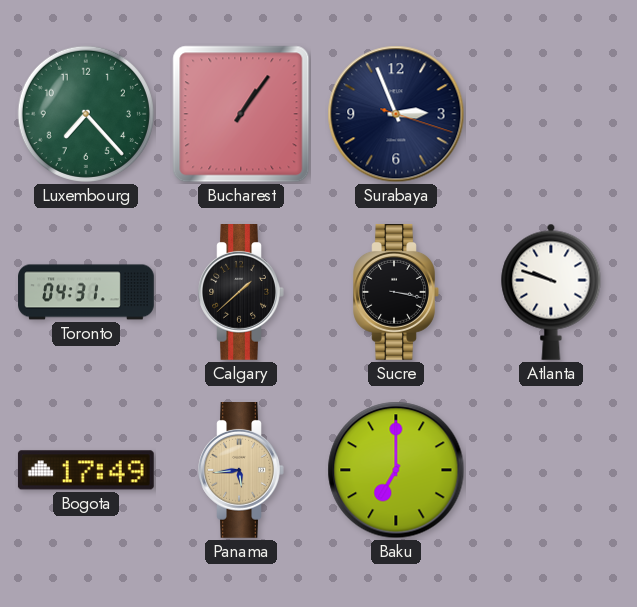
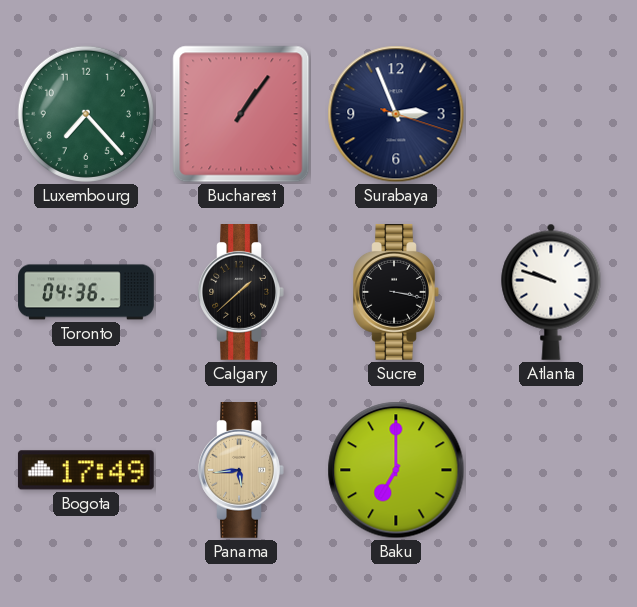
Toronto: 04:31 -> 04:36
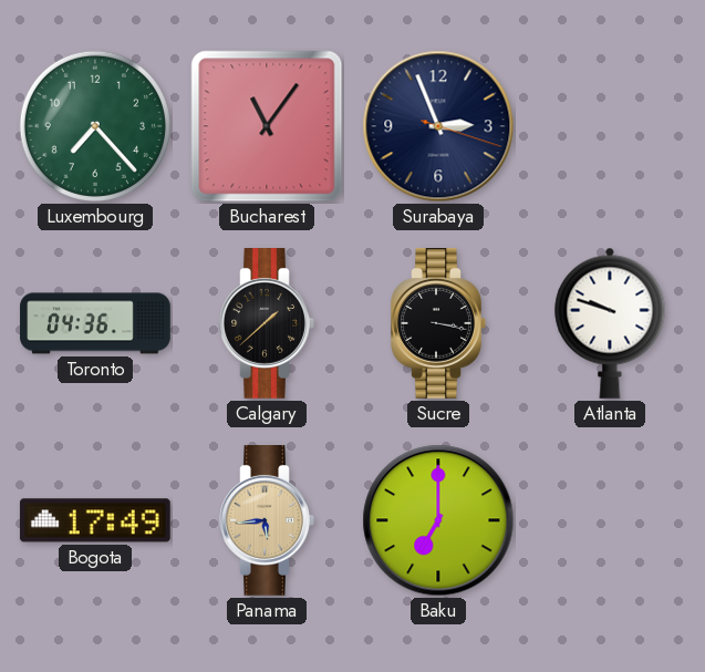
Bucharest: 1:06 -> 11:06
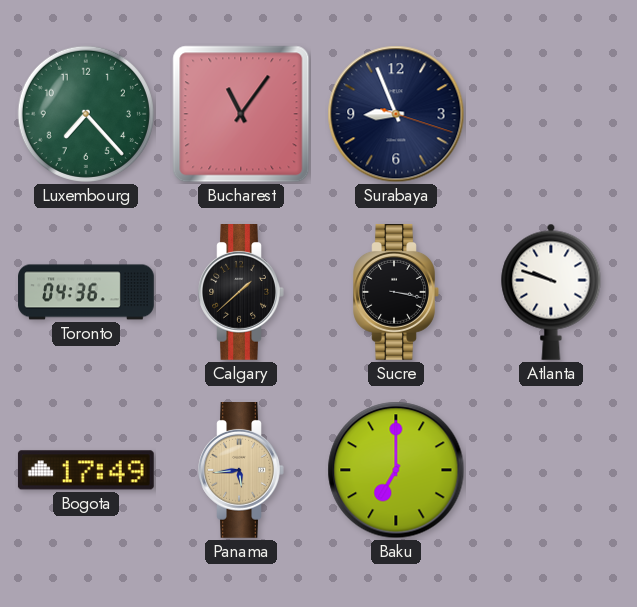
Surabaya: 2:56 -> 8:56
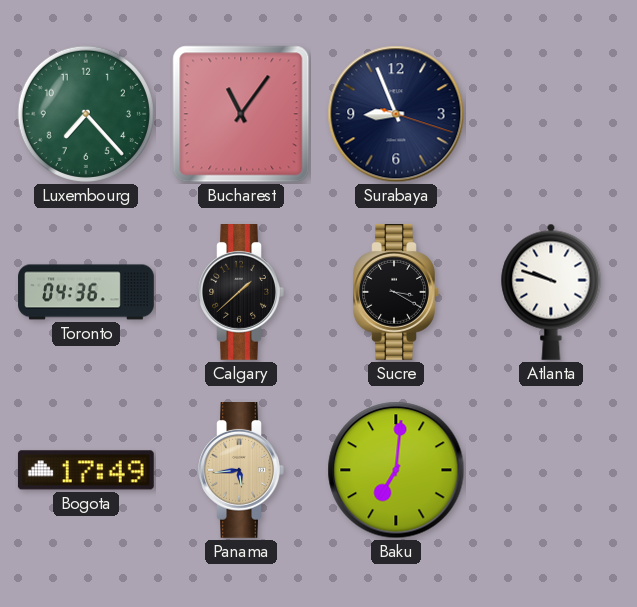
Sucre: 3:17 -> 3:20
Baku: 7:00 -> 7:01
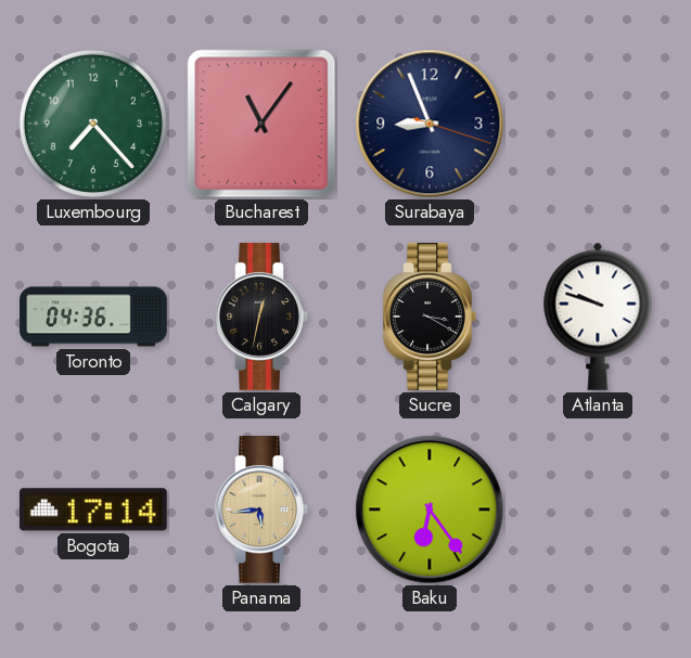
Calgary: 1:38 -> 12:32
Bogota: 17:49 -> 17:14
Baku: 7:01 -> 6:24
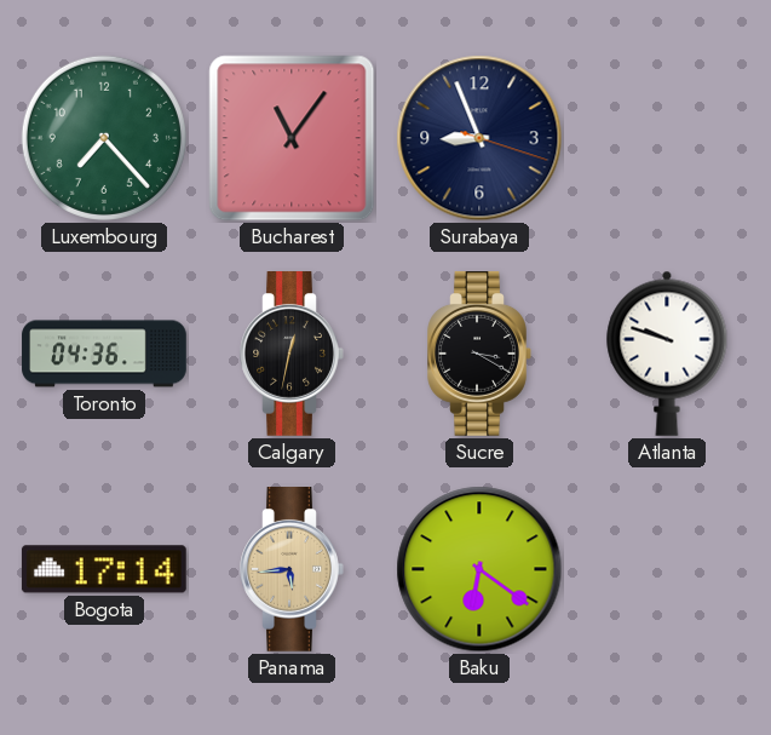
Baku: 6:24 -> 6:21
